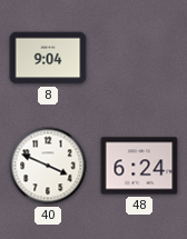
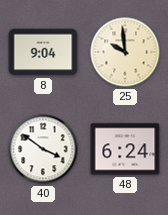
25: none -> 9:59
40: 3:49 -> 3:51
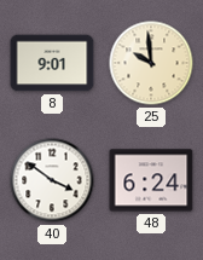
8: 9:04 -> 9:01
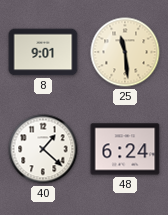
25: 9:59 -> 11:29
40: 3:51 -> 1:22
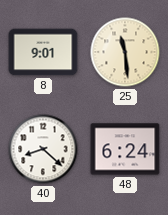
40: 1:22 -> 8:22
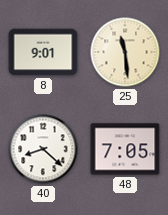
48: 6:24 -> 7:05
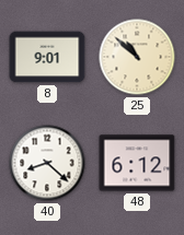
25: 11:29 -> 10:52
48: 7:05 -> 6:12
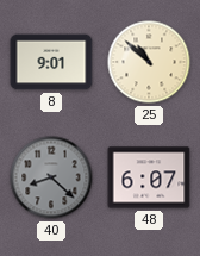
40 dial: white -> grey
48: 6:12 -> 6:07
